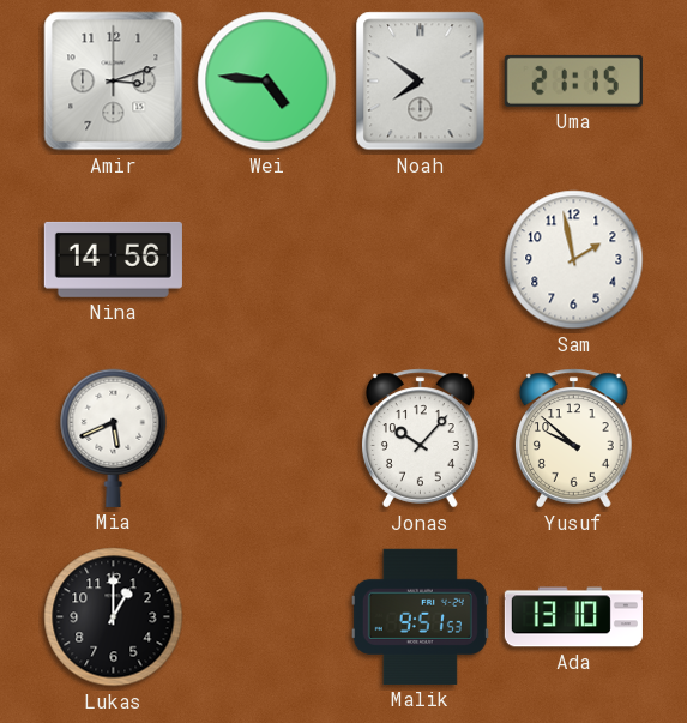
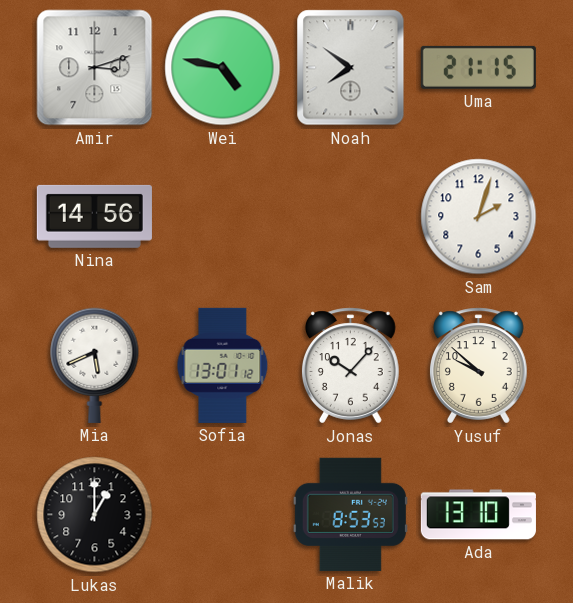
Wei: 4:46 -> 4:47
Sam: 1:58 -> 2:03
Sofia: none -> 13:01
Malik: 9:51 -> 8:53
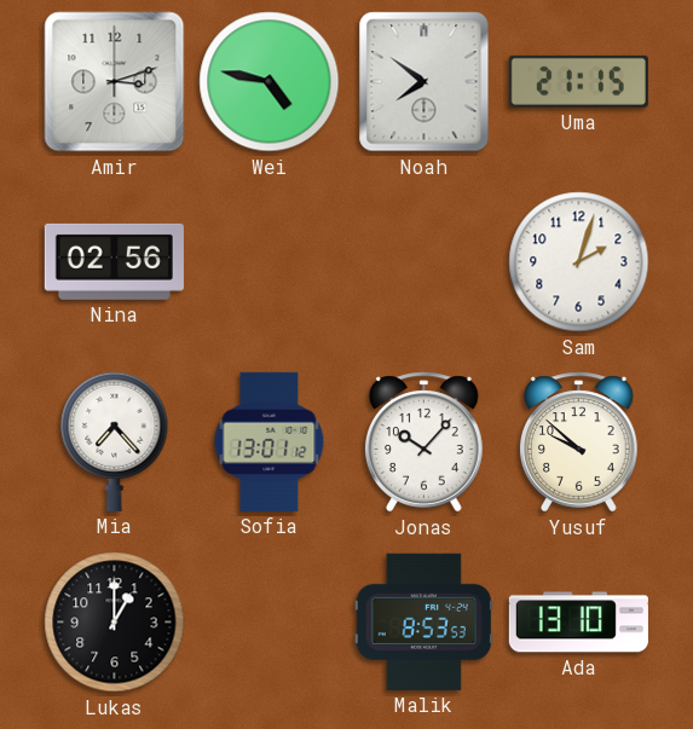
Nina: 14:56 -> 02:56
Mia: 5:41 -> 7:23
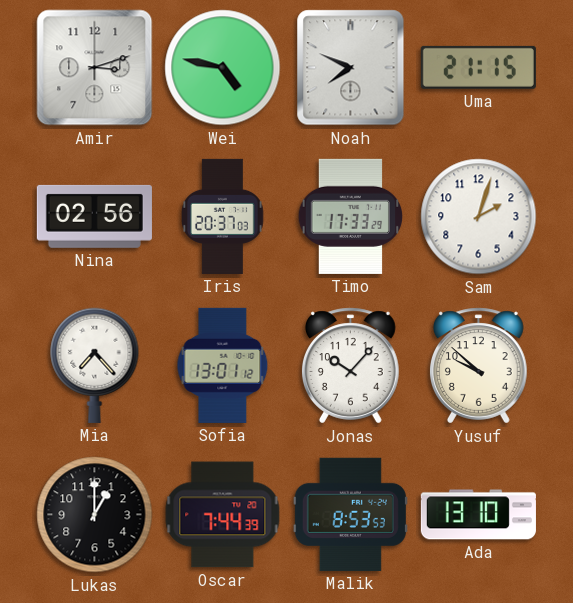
Noah: 7:51 -> 7:49
Iris: none -> 20:37
Timo: none -> 17:33
Oscar: none -> 7:44
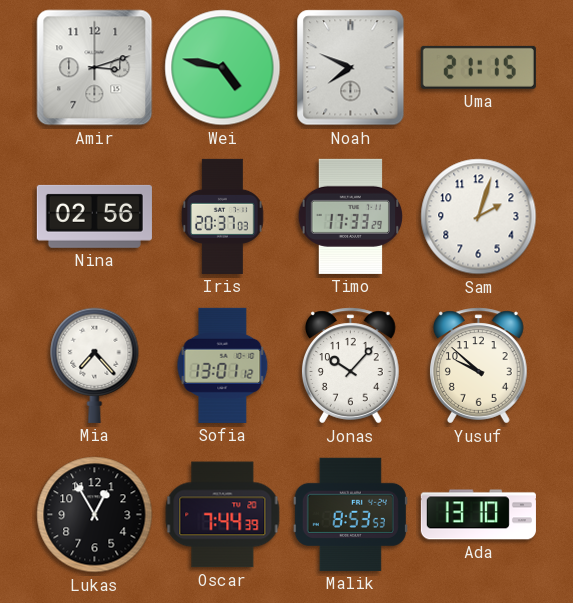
Lukas: 1:00 -> 12:55
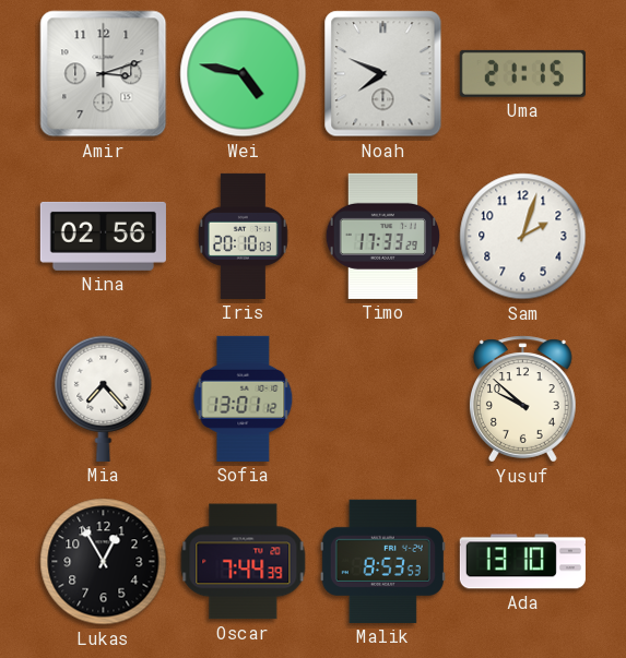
Iris: 20:37 -> 20:10
Jonas: 10:07 -> none
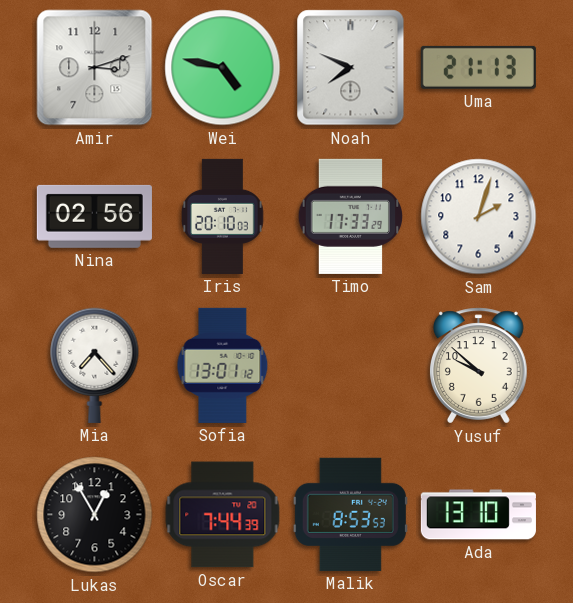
Uma: 21:15 -> 21:13
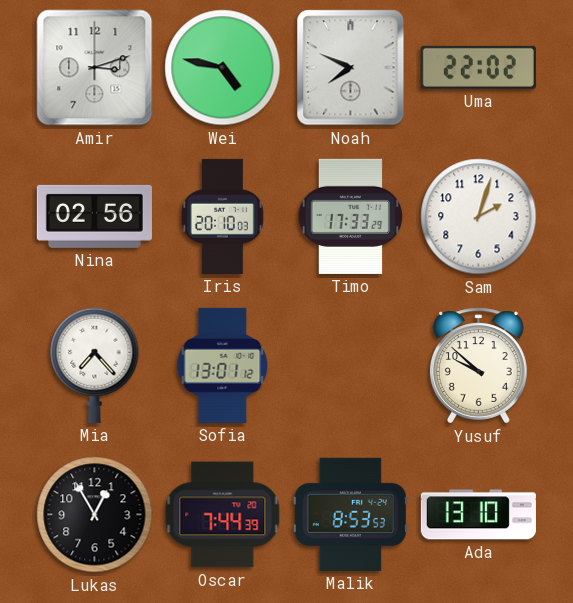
Uma: 21:13 -> 22:02
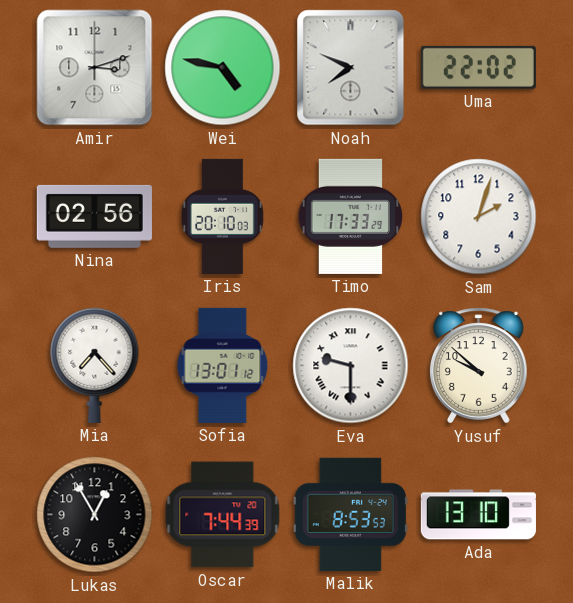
Eva: none -> 9:30
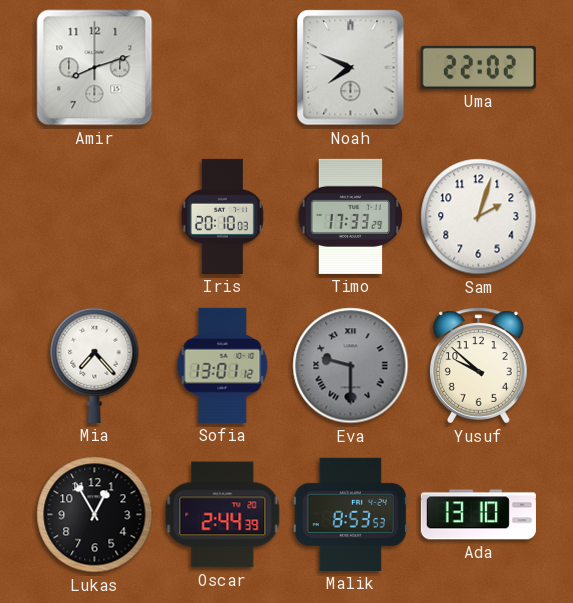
Amir: 3:12 -> 8:12
Wei: 4:47 -> none
Nina: 02:56 -> none
Eva dial: white -> grey
Oscar: 7:44 -> 2:44
